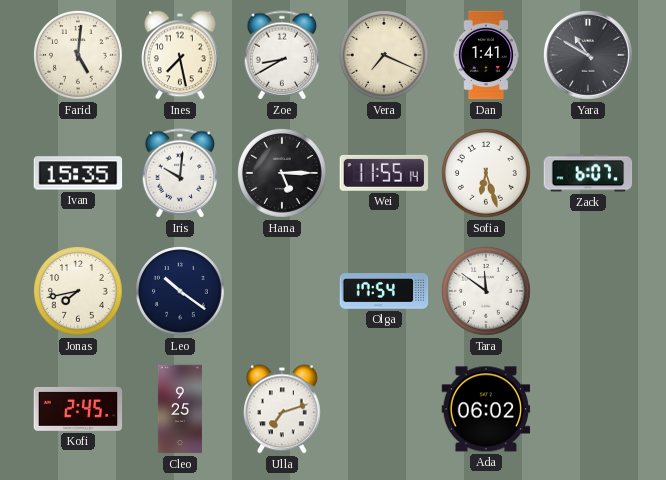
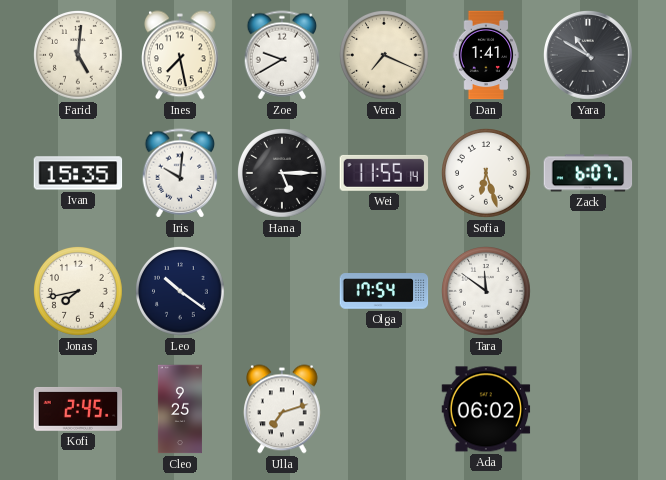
Zoe: 8:40 -> 9:40
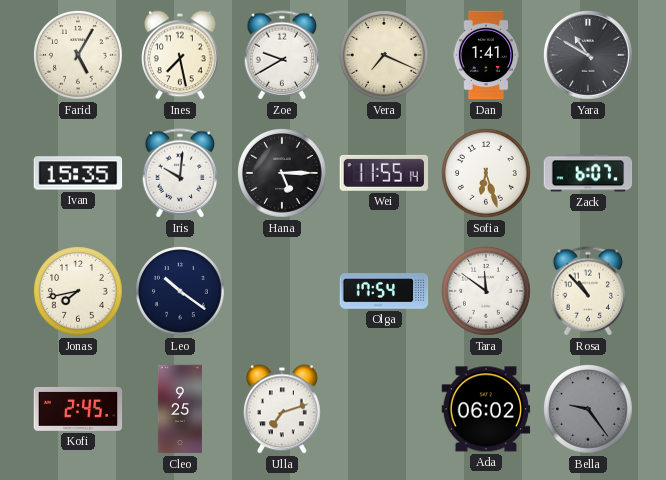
Farid: 5:01 -> 5:05
Rosa: none -> 10:53
Bella: none -> 9:24
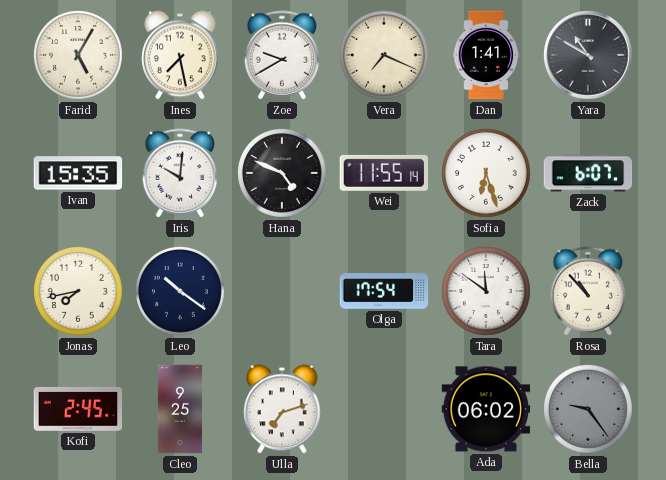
Hana: 5:15 -> 4:49
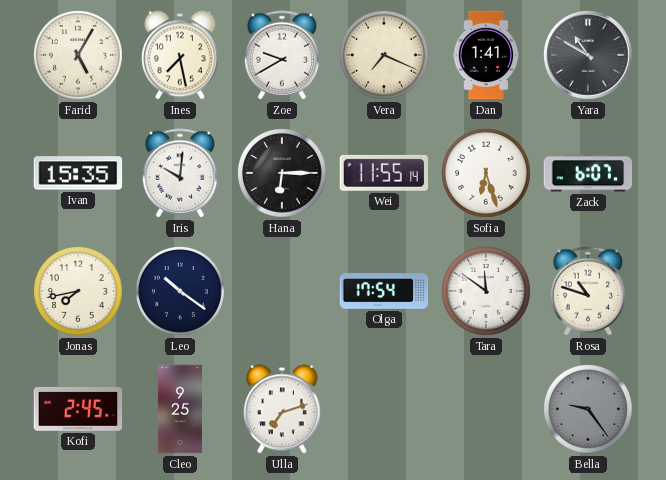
Hana: 4:49 -> 6:15
Rosa: 10:53 -> 10:48
Ada: 06:02 -> none
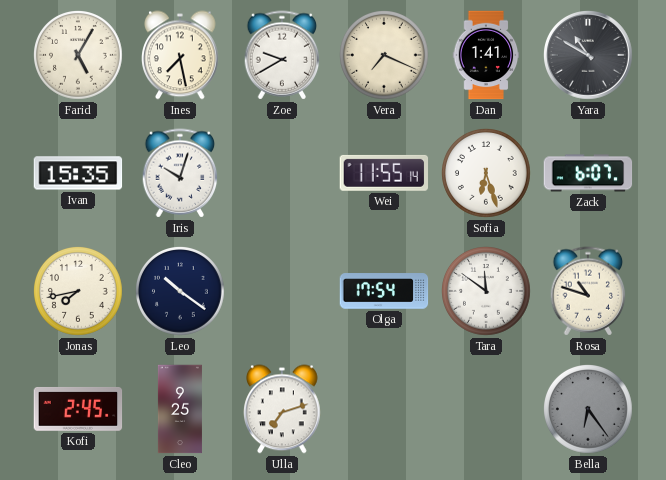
Iris: 10:01 -> 10:03
Hana: 6:15 -> none
Bella: 9:24 -> 6:24
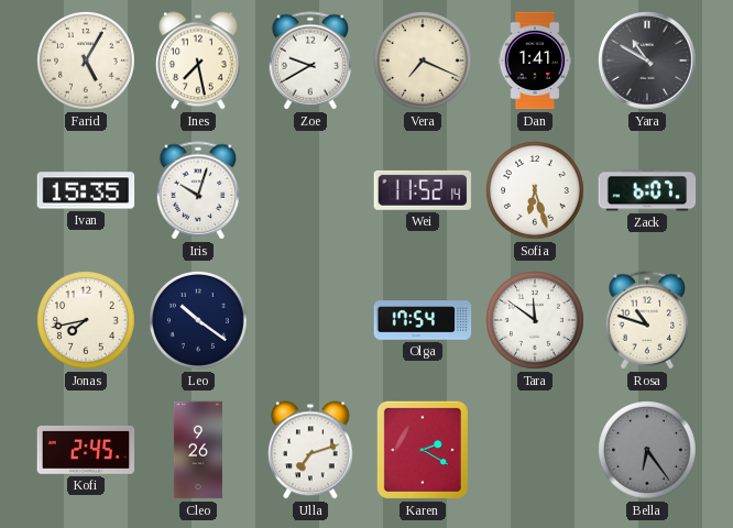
Wei: 11:55 -> 11:52
Cleo: 9:25 -> 9:26
Karen: none -> 2:20
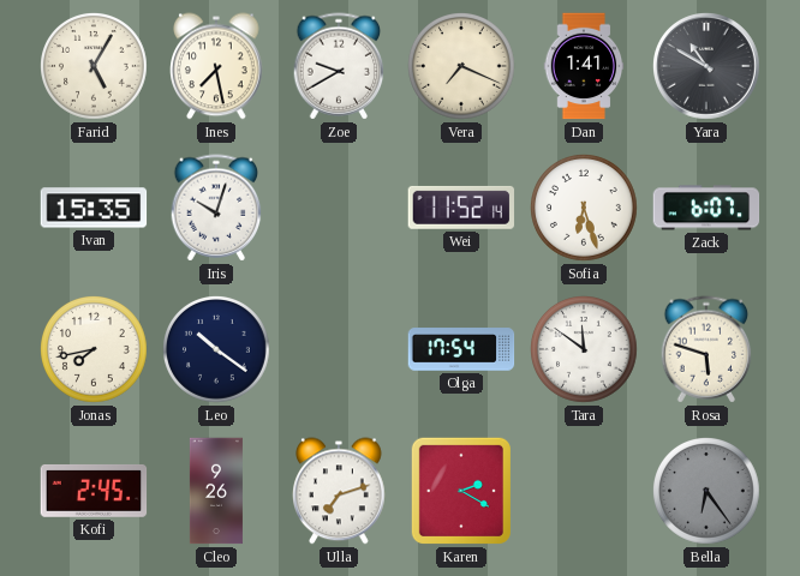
Rosa: 10:48 -> 5:48
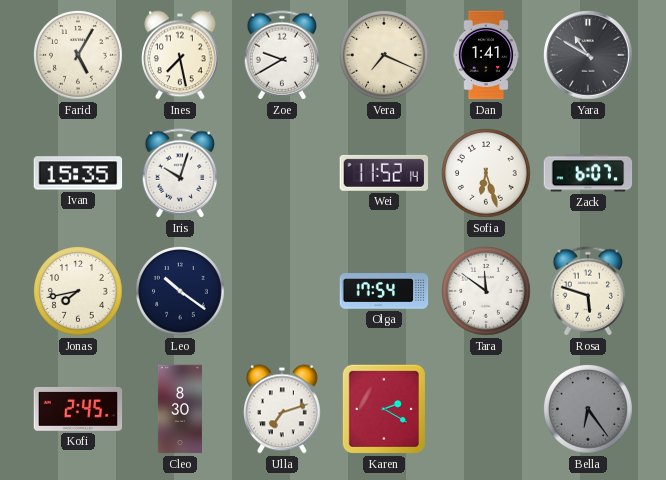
Cleo: 9:26 -> 8:30
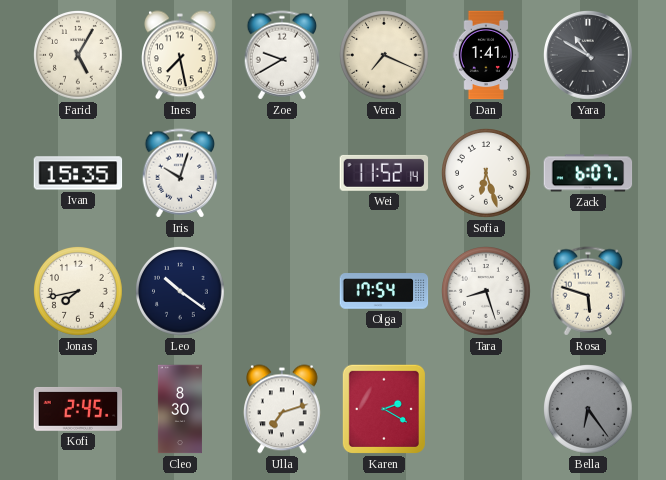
Tara: 11:51 -> 8:27
